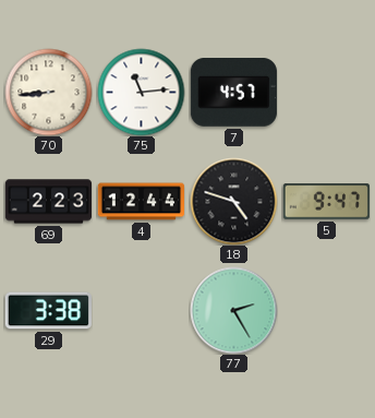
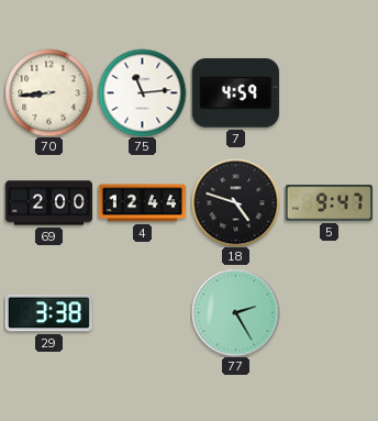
7: 4:57 -> 4:59
69: 2:23 -> 2:00
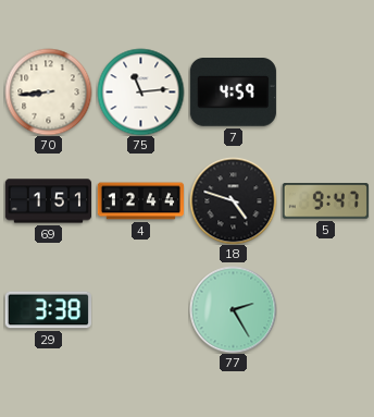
69: 2:00 -> 1:51
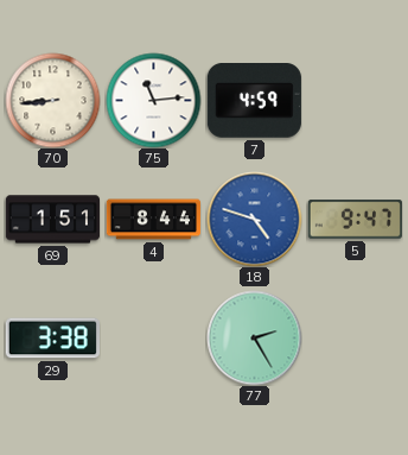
4: 12:44 -> 8:44
18 dial: black -> blue
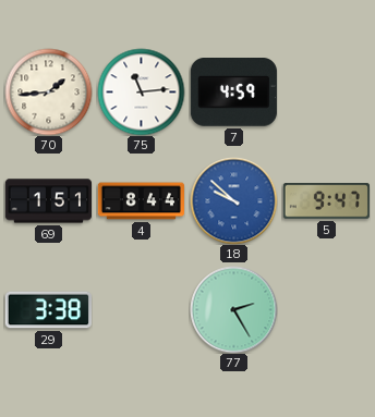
70: 8:44 -> 1:44
18: 4:48 -> 9:52
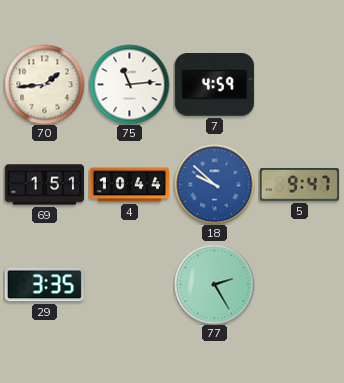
4: 8:44 -> 10:44
29: 3:38 -> 3:35
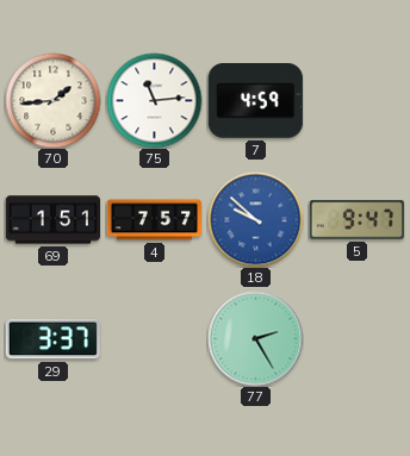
4: 10:44 -> 7:57
29: 3:35 -> 3:37
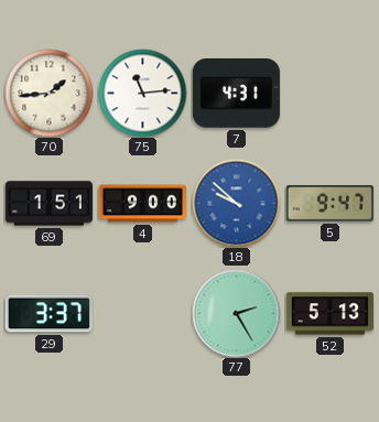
7: 4:59 -> 4:31
4: 7:57 -> 9:00
52: none -> 5:13
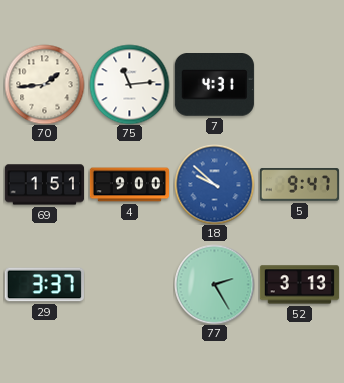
52: 5:13 -> 3:13
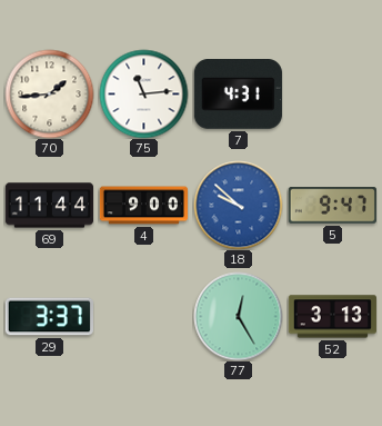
69: 1:51 -> 11:44
77: 2:25 -> 12:25
